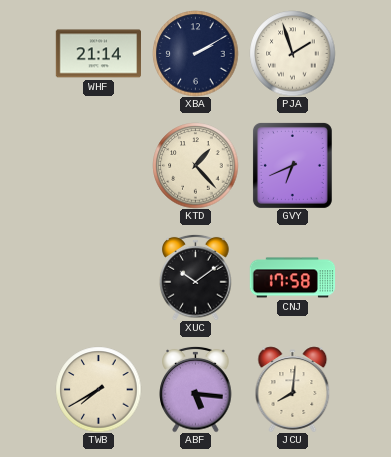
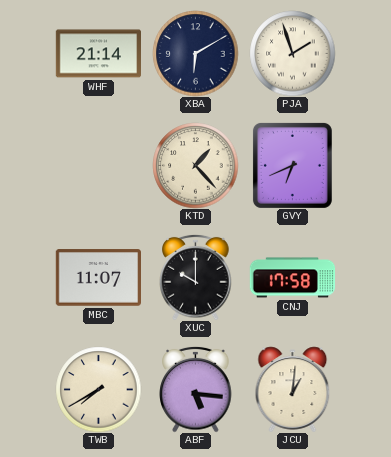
XBA: 2:10 -> 6:10
MBC: none -> 11:07
XUC: 10:09 -> 10:00
JCU: 8:01 -> 1:01
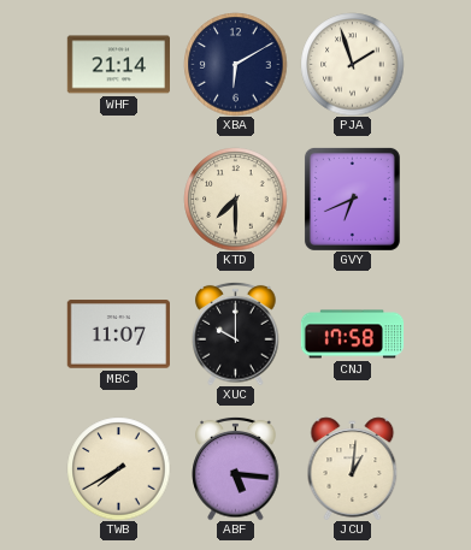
KTD: 1:23 -> 7:30
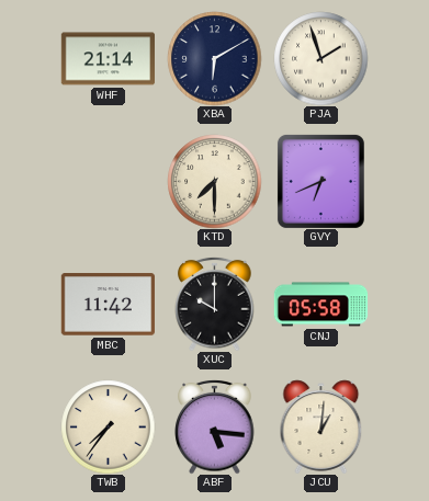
MBC: 11:07 -> 11:42
CNJ: 17:58 -> 05:58
TWB: 7:40 -> 7:36
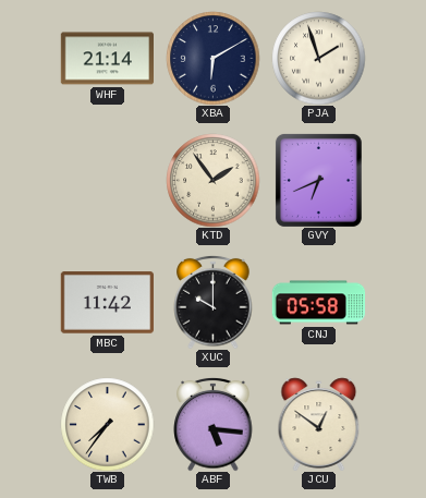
KTD: 7:30 -> 1:54
JCU: 1:01 -> 12:51
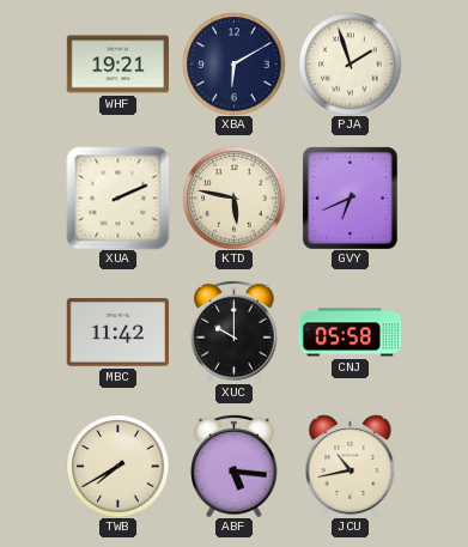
WHF: 21:14 -> 19:21
XUA: none -> 2:11
KTD: 1:54 -> 5:47
TWB: 7:36 -> 7:40
JCU: 12:51 -> 10:43
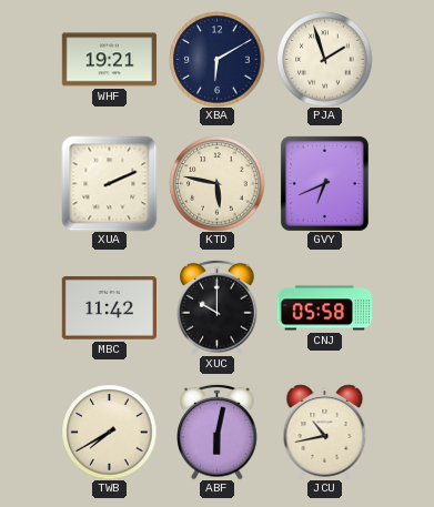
ABF: 5:16 -> 6:02
